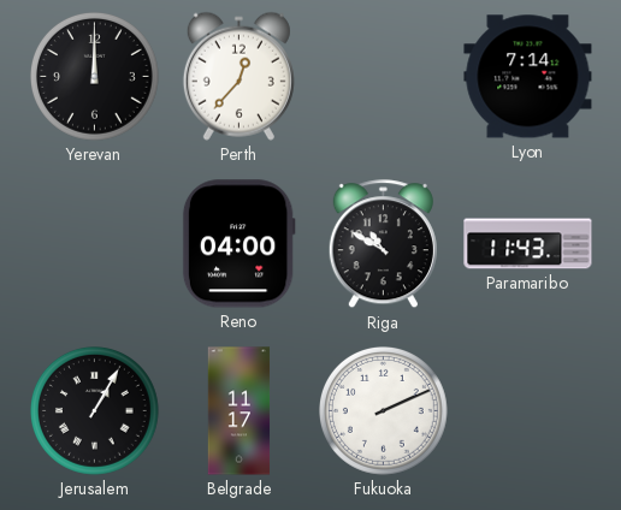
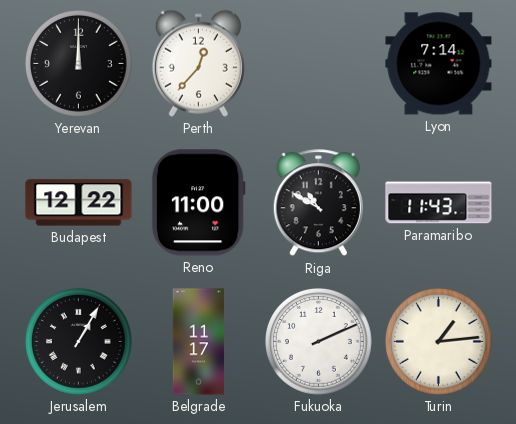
Budapest: none -> 12:22
Reno: 04:00 -> 11:00
Turin: none -> 1:14
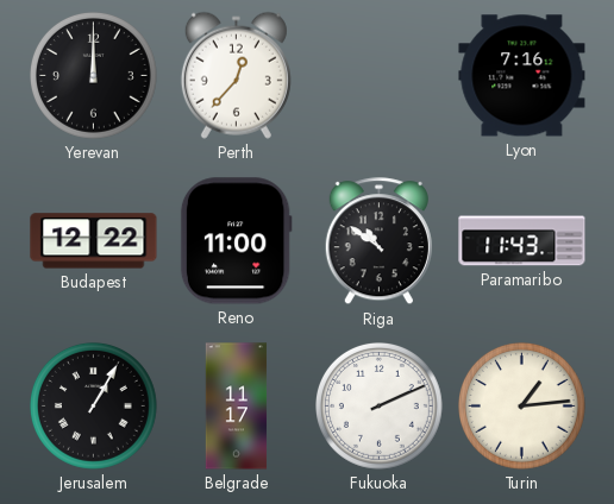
Lyon: 7:14 -> 7:16
Riga: 10:50 -> 10:51
